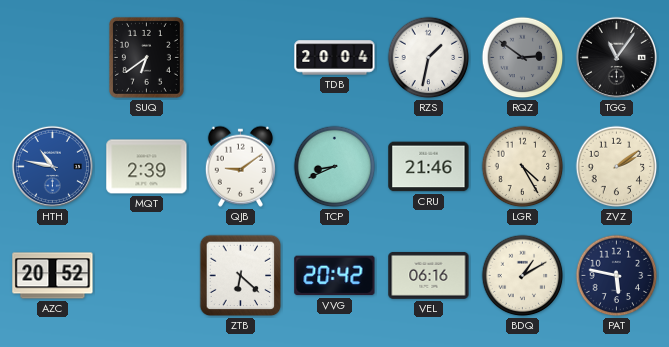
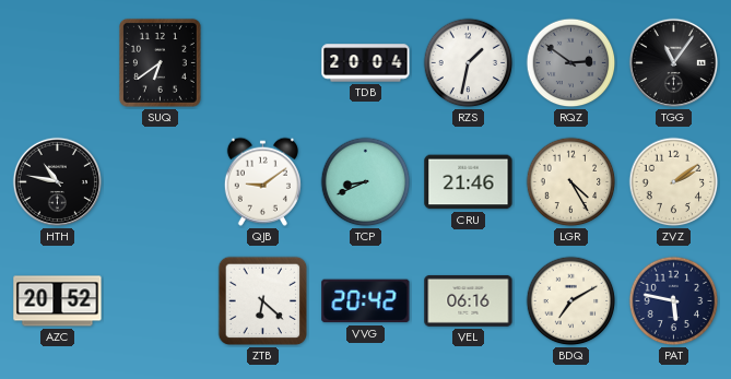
HTH dial: blue -> black
MQT: 2:39 -> none
BDQ: 1:10 -> 7:10
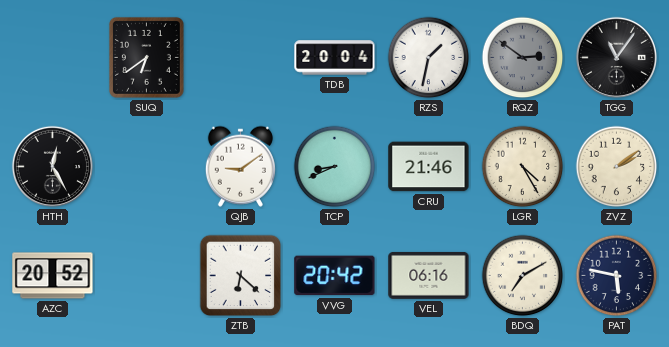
HTH: 10:47 -> 12:25
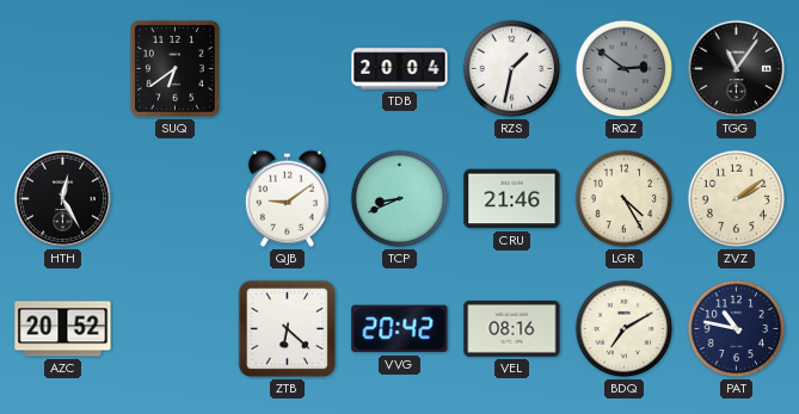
VEL: 06:16 -> 08:16
PAT: 5:47 -> 10:47
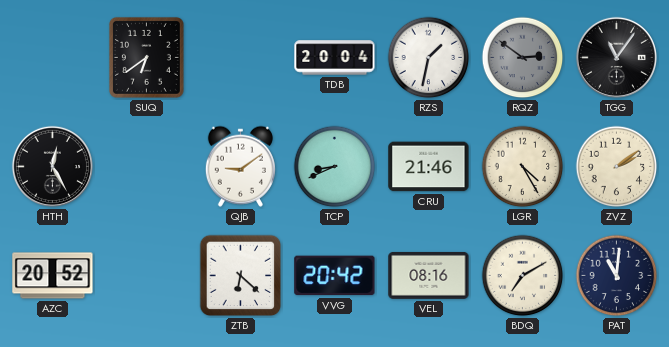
PAT: 10:47 -> 11:01
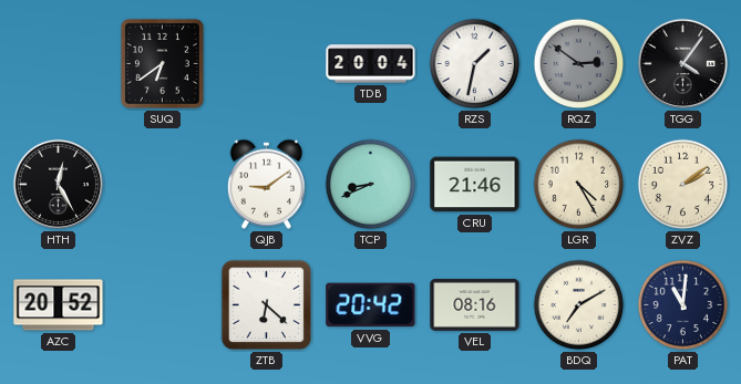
TGG: 11:06 -> 4:06
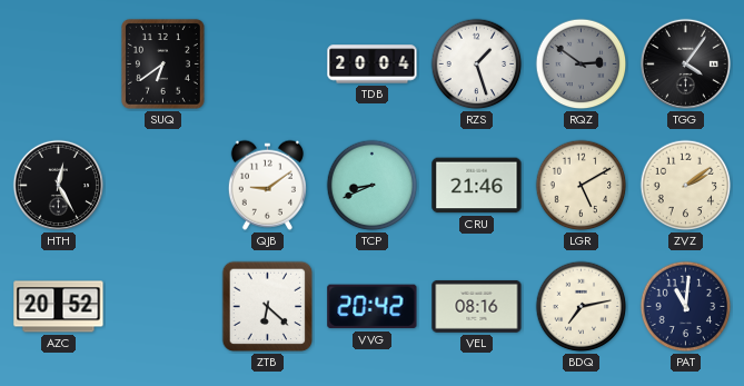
RZS: 1:32 -> 1:27
LGR: 4:25 -> 5:10
BDQ: 7:10 -> 7:13
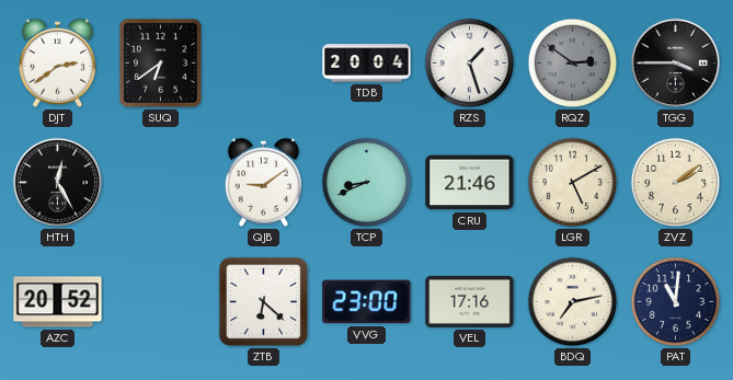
DJT: none -> 2:39
TGG: 4:06 -> 3:45
VVG: 20:42 -> 23:00
VEL: 08:16 -> 17:16
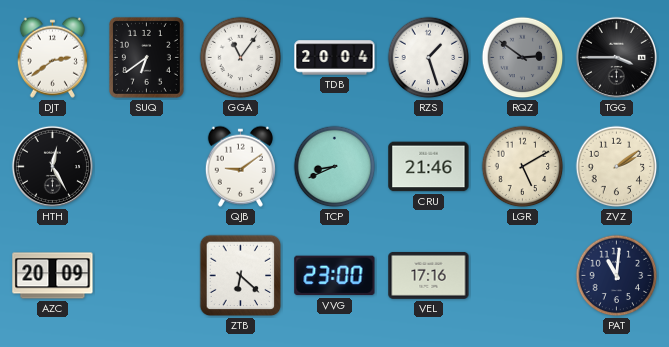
GGA: none -> 11:06
AZC: 20:52 -> 20:09
BDQ: 7:13 -> none
